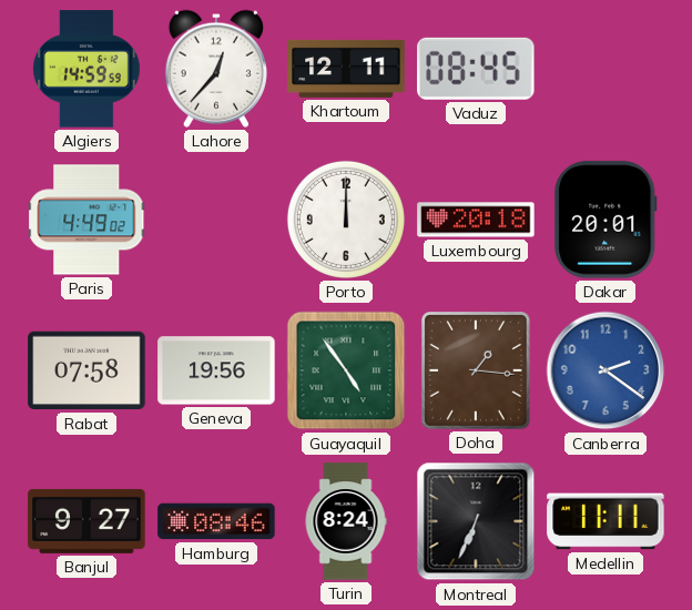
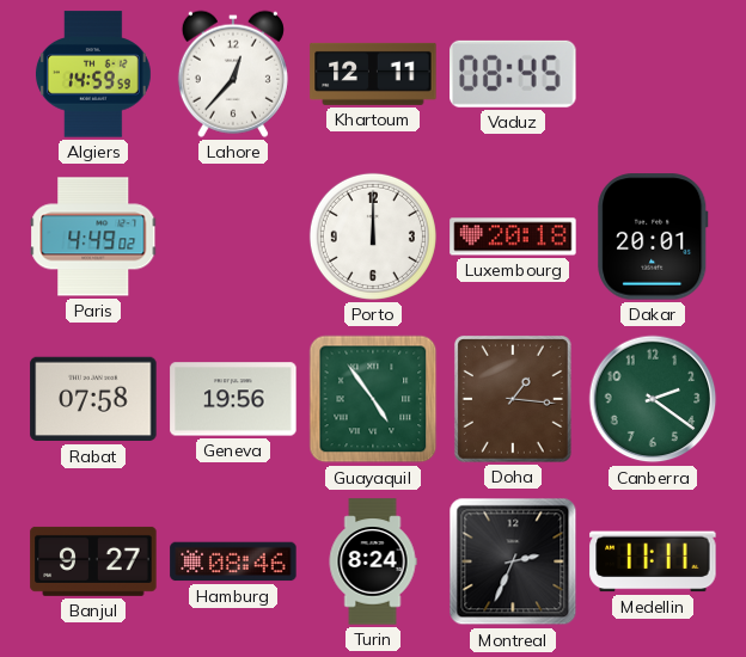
Canberra dial: blue -> green
Montreal: 6:34 -> 2:34
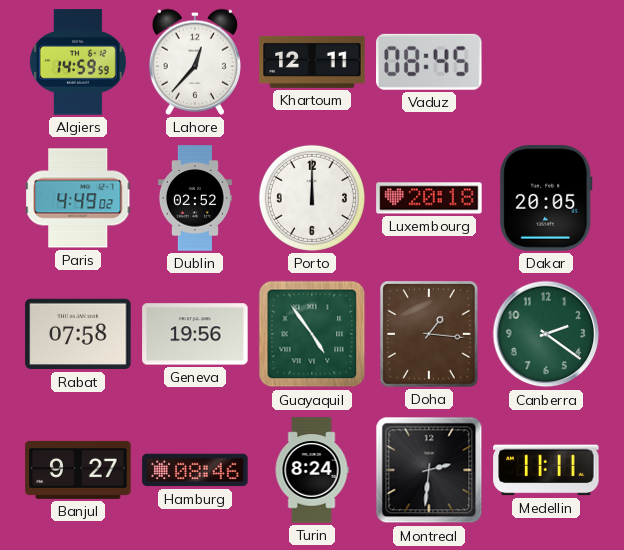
Dublin: none -> 02:52
Dakar: 20:01 -> 20:05
Montreal: 2:34 -> 2:31
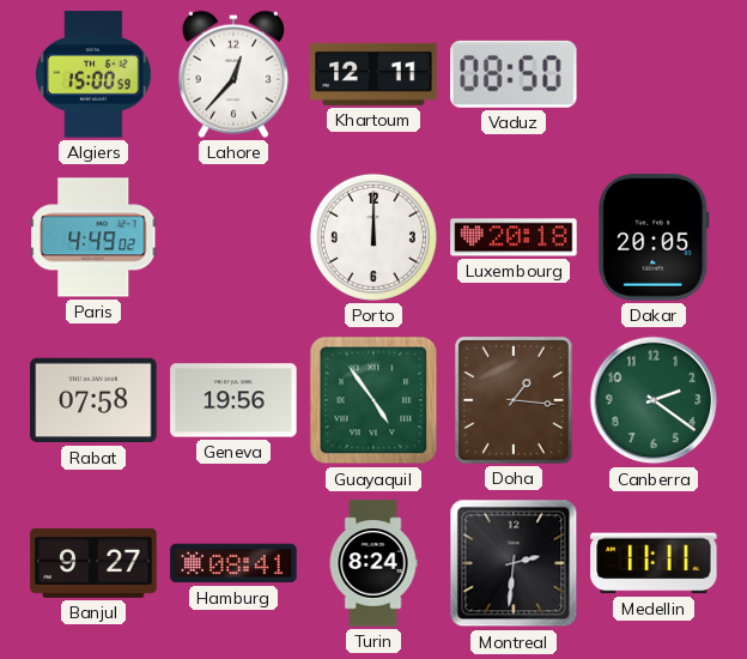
Algiers: 14:59 -> 15:00
Vaduz: 08:45 -> 08:50
Dublin: 02:52 -> none
Hamburg: 08:46 -> 08:41
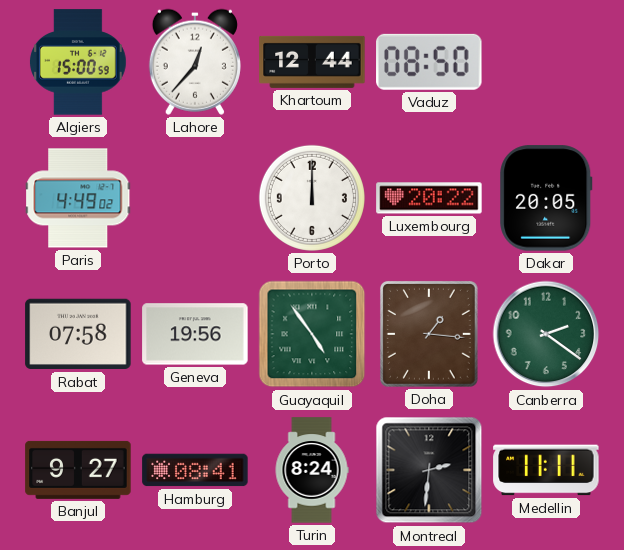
Khartoum: 12:11 -> 12:44
Luxembourg: 20:18 -> 20:22
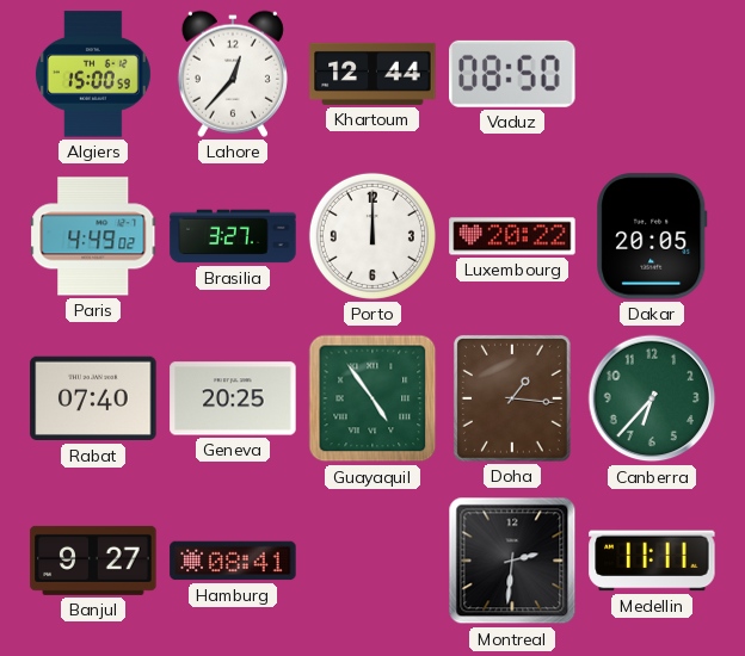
Brasilia: none -> 3:27
Rabat: 07:58 -> 07:40
Geneva: 19:56 -> 20:25
Canberra: 2:21 -> 6:37
Turin: 8:24 -> none
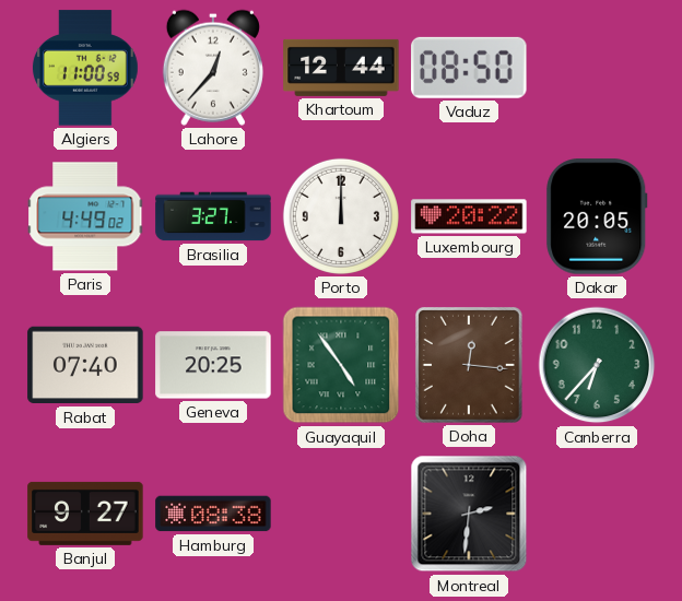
Algiers: 15:00 -> 11:00
Doha: 1:16 -> 12:16
Hamburg: 08:41 -> 08:38
Medellin: 11:11 -> none
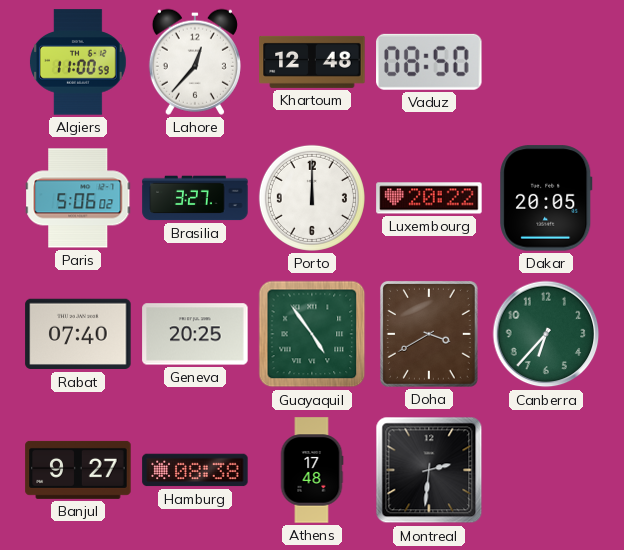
Khartoum: 12:44 -> 12:48
Paris: 4:49 -> 5:06
Doha: 12:16 -> 3:40
Athens: none -> 17:48
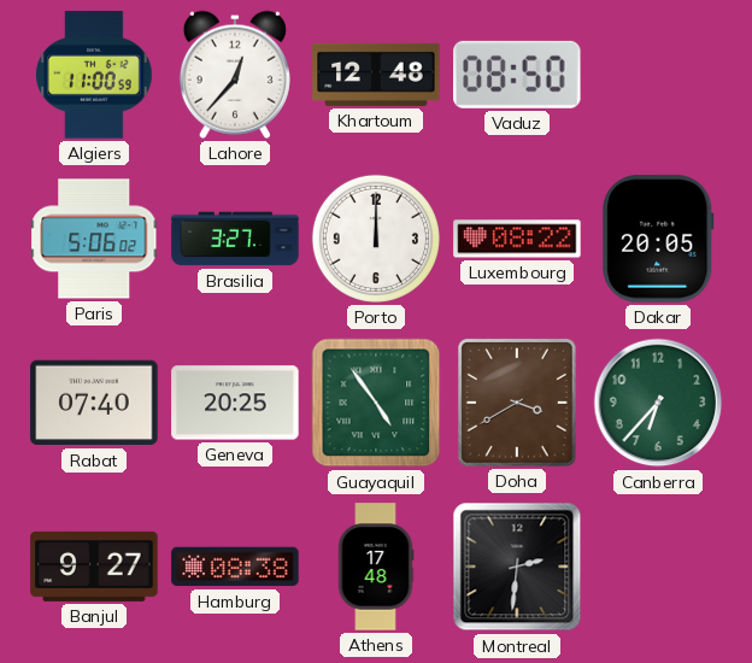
Luxembourg: 20:22 -> 08:22
